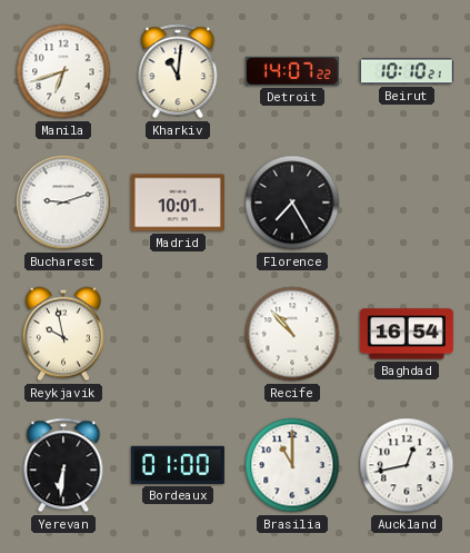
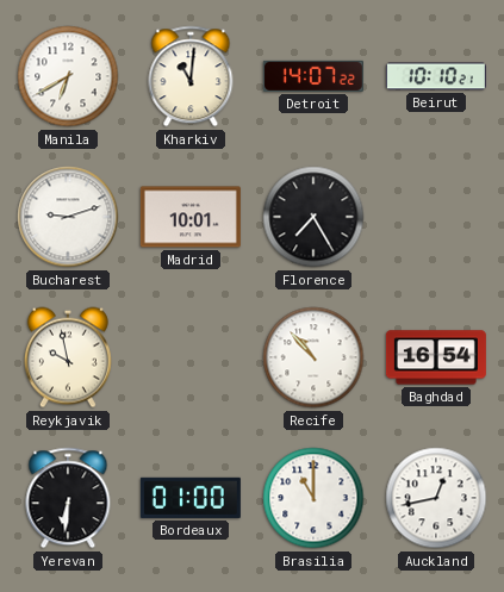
Manila: 6:42 -> 6:40
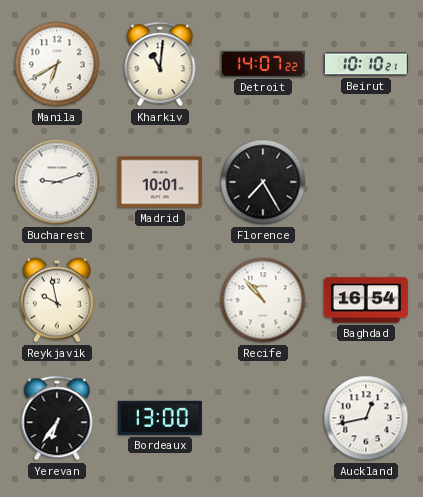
Yerevan: 6:31 -> 6:36
Bordeaux: 01:00 -> 13:00
Brasilia: 11:00 -> none
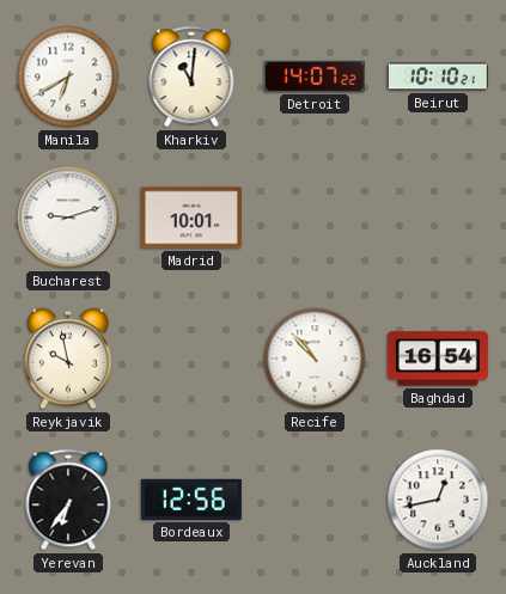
Florence: 7:25 -> none
Bordeaux: 13:00 -> 12:56
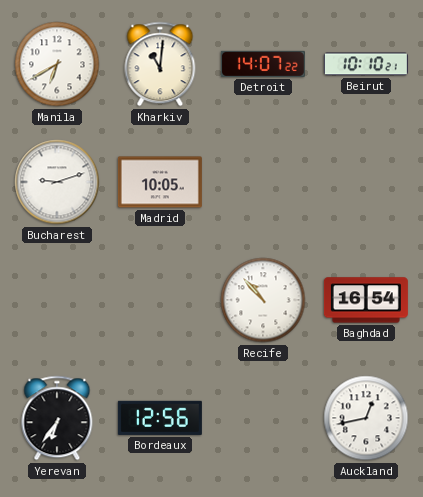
Madrid: 10:01 -> 10:05
Reykjavik: 9:58 -> none
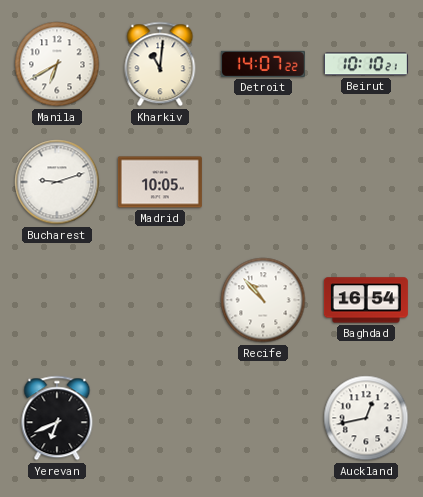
Yerevan: 6:36 -> 6:41
Bordeaux: 12:56 -> none
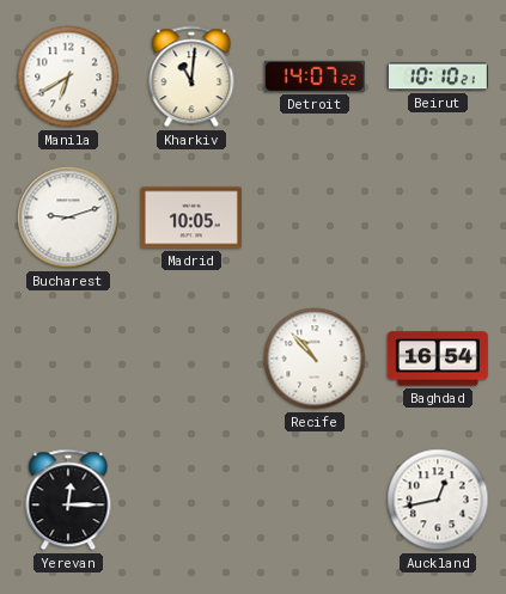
Yerevan: 6:41 -> 12:15
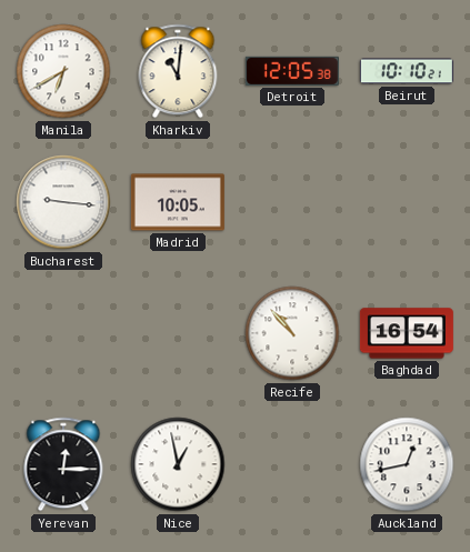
Detroit: 14:07 -> 12:05
Bucharest: 9:12 -> 9:16
Nice: none -> 12:58
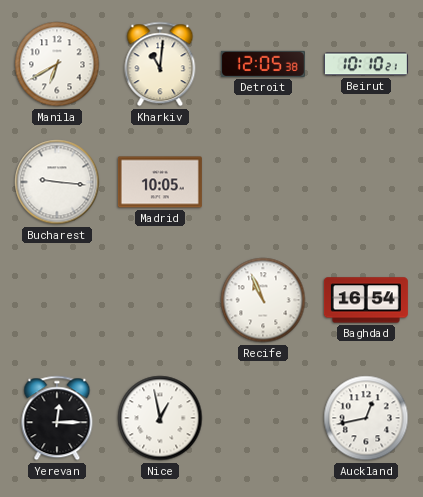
Recife: 10:53 -> 10:56
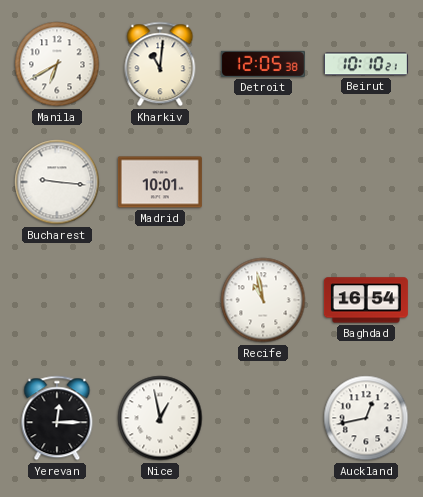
Madrid: 10:05 -> 10:01
Recife: 10:56 -> 10:58
